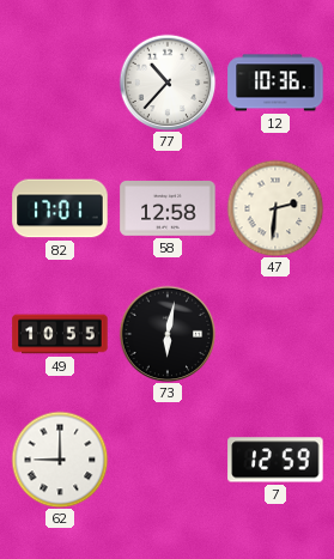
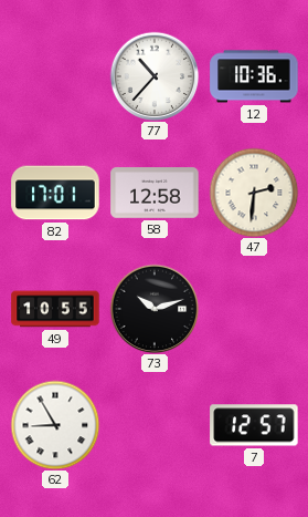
73: 6:02 -> 10:12
62: 9:00 -> 8:55
7: 12:59 -> 12:57
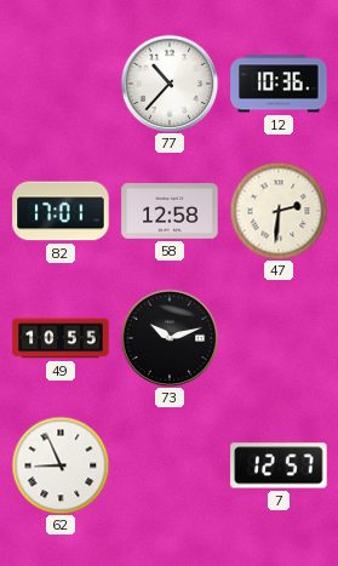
62: 8:55 -> 8:56
